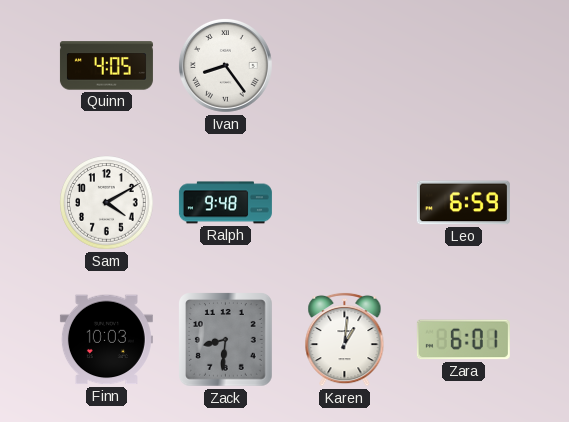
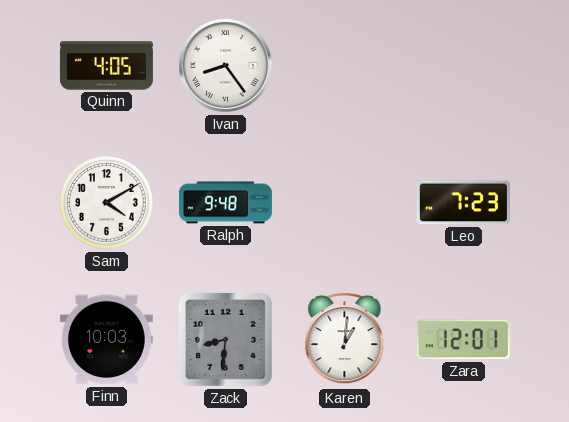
Leo: 6:59 -> 7:23
Zara: 6:01 -> 12:01
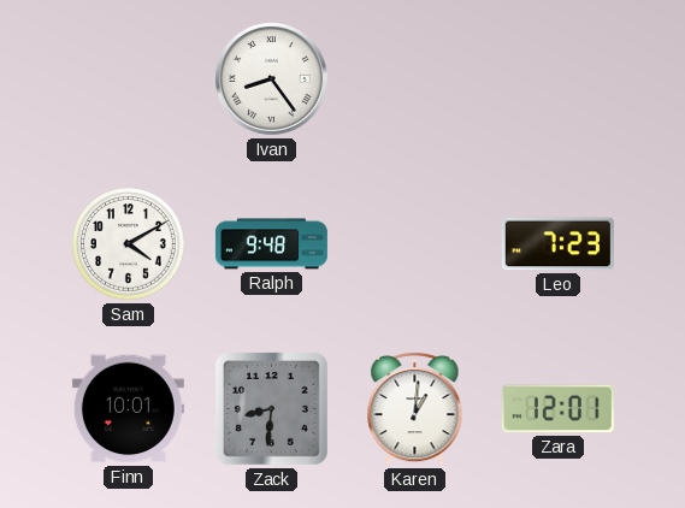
Quinn: 4:05 -> none
Finn: 10:03 -> 10:01
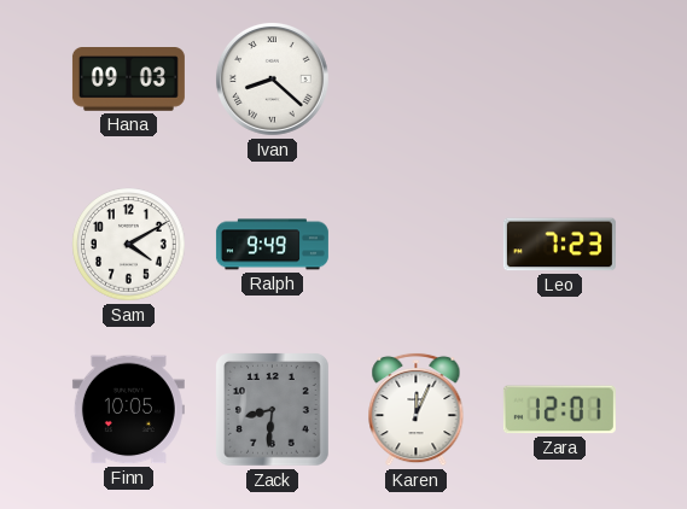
Hana: none -> 09:03
Ivan: 8:24 -> 8:22
Ralph: 9:48 -> 9:49
Finn: 10:01 -> 10:05
Karen: 1:01 -> 12:04
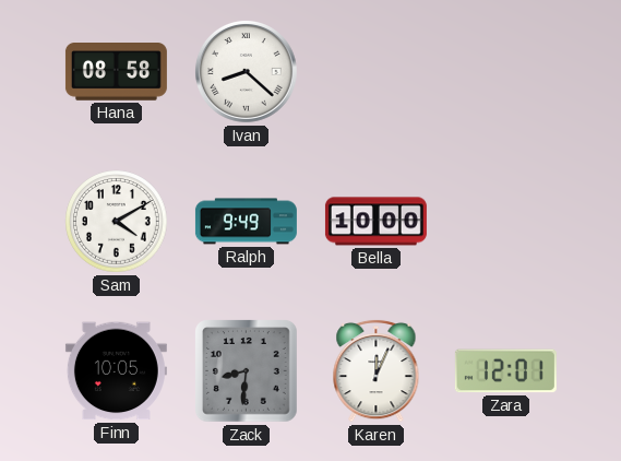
Hana: 09:03 -> 08:58
Bella: none -> 10:00
Leo: 7:23 -> none
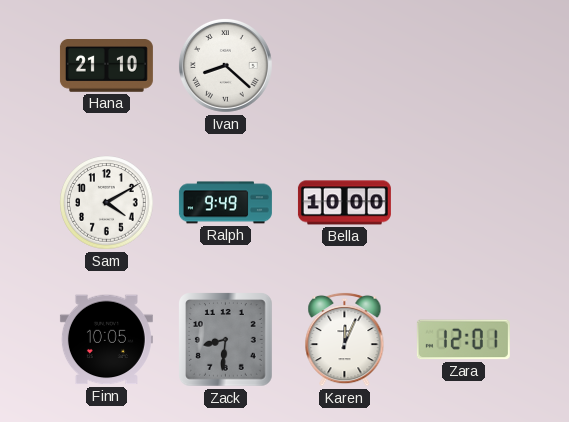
Hana: 08:58 -> 21:10
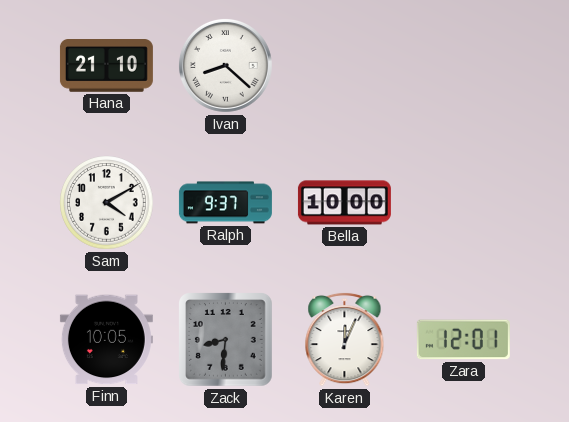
Ralph: 9:49 -> 9:37
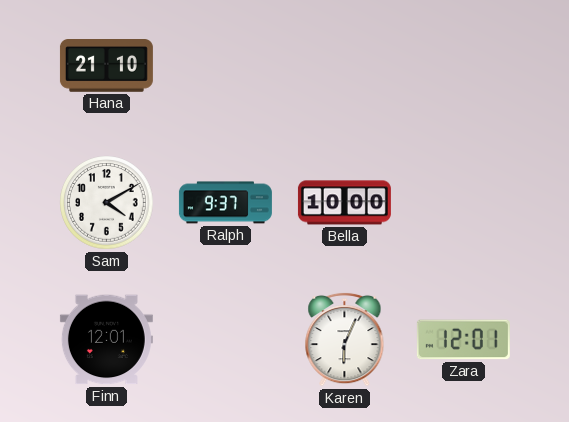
Ivan: 8:22 -> none
Finn: 10:05 -> 12:01
Zack: 8:31 -> none
Karen: 12:04 -> 6:04
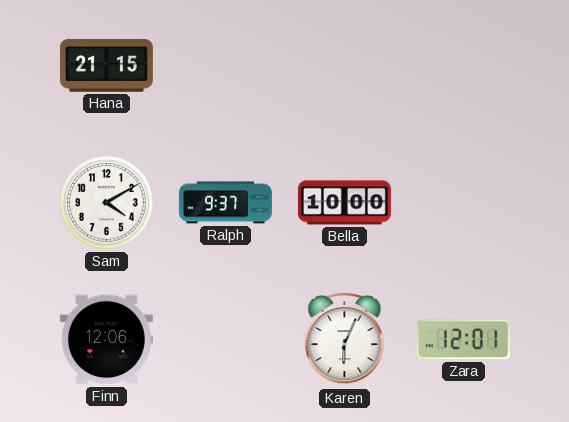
Hana: 21:10 -> 21:15
Finn: 12:01 -> 12:06
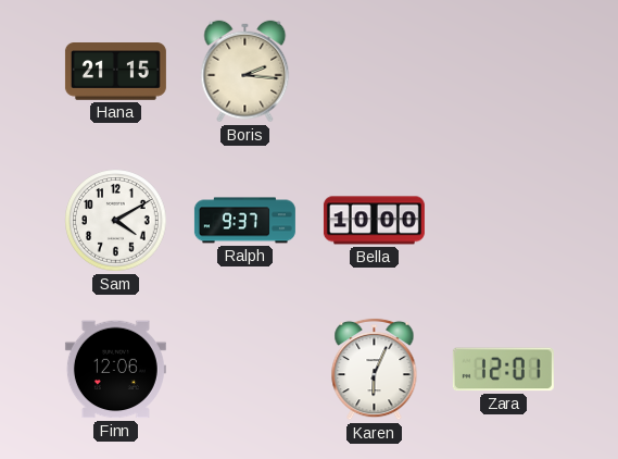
Boris: none -> 2:16
